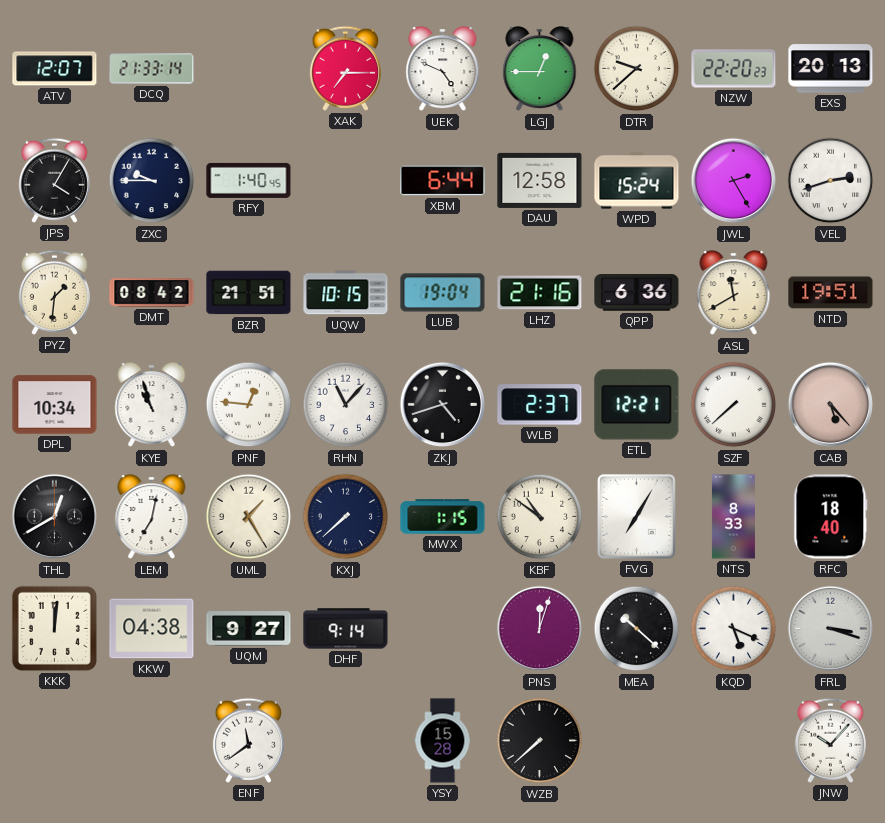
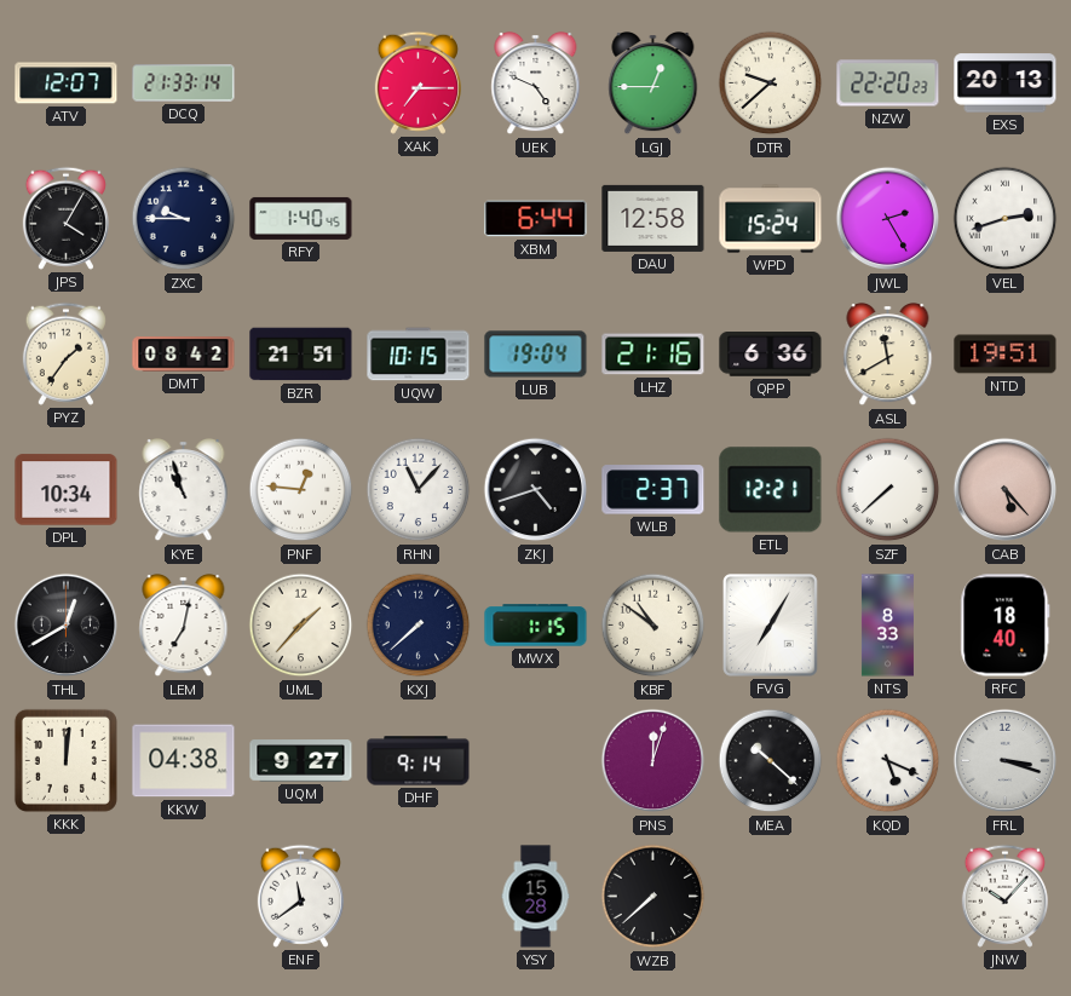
PYZ: 1:31 -> 1:36
UML: 1:25 -> 1:37
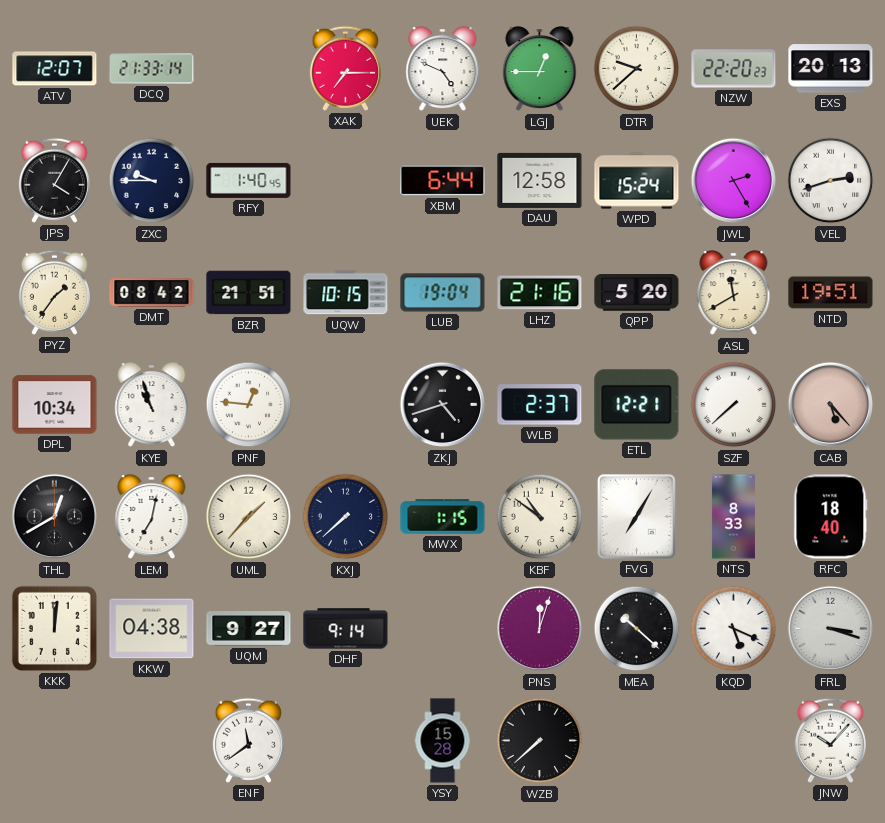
QPP: 6:36 -> 5:20
RHN: 11:07 -> none
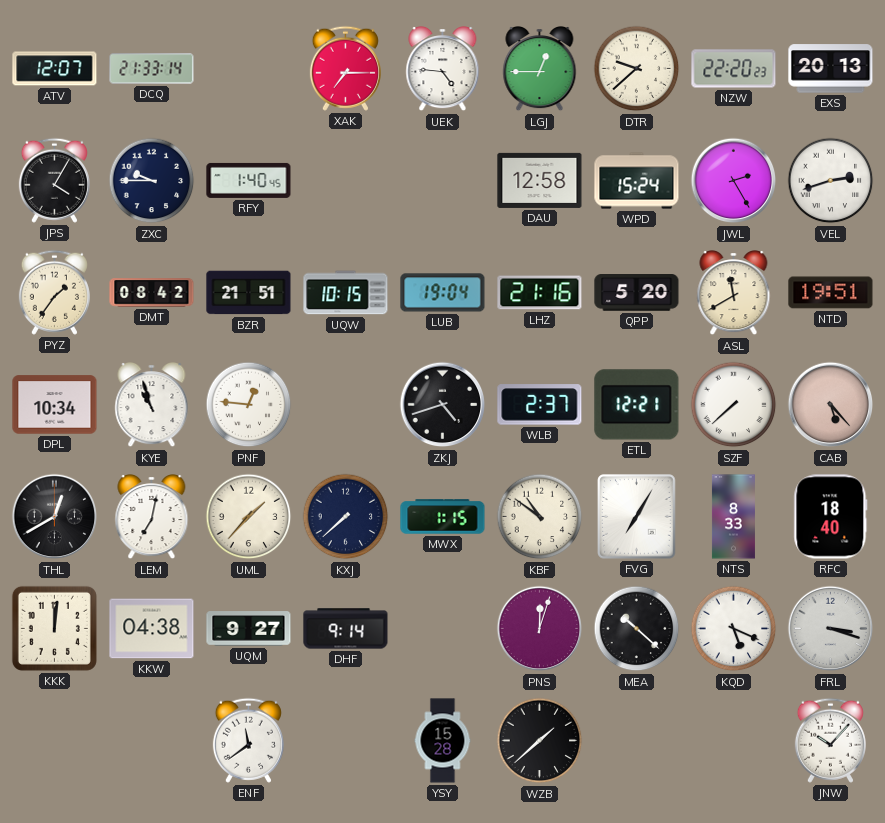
UEK: 4:49 -> 4:46
XBM: 6:44 -> none
WZB: 7:38 -> 1:38
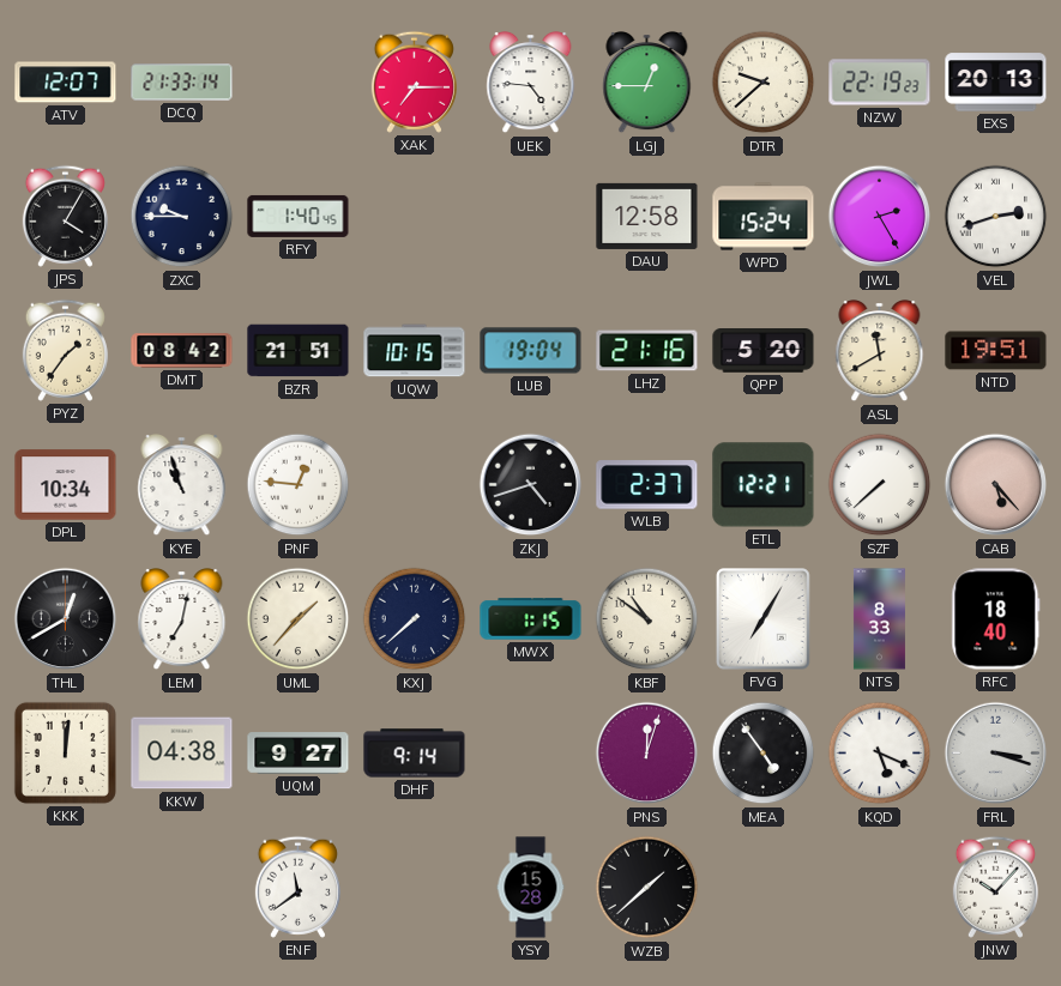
NZW: 22:20 -> 22:19
MEA: 10:22 -> 4:54
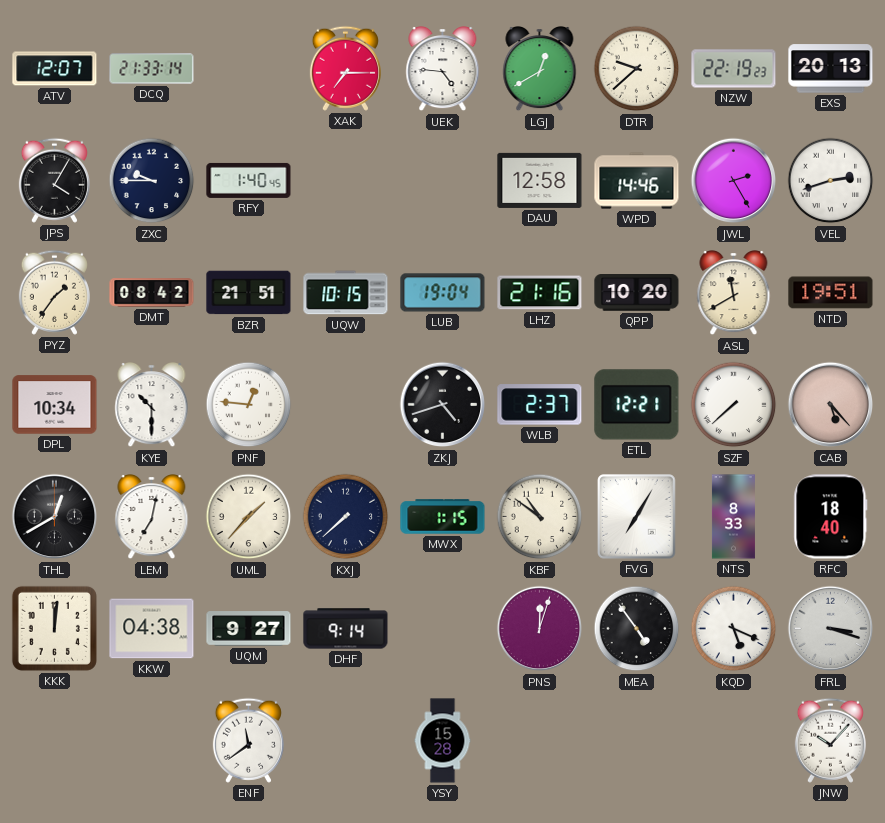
LGJ: 12:45 -> 12:40
WPD: 15:24 -> 14:46
QPP: 5:20 -> 10:20
KYE: 10:57 -> 10:30
WZB: 1:38 -> none
